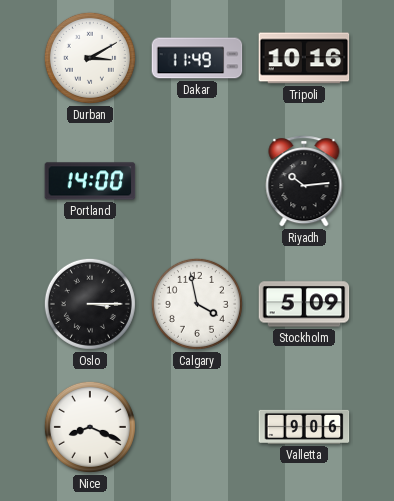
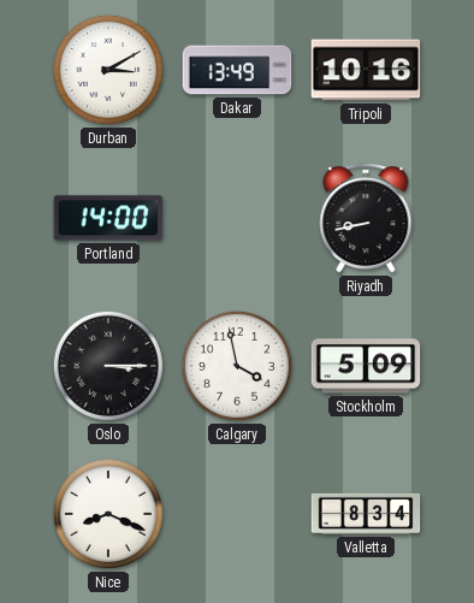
Dakar: 11:49 -> 13:49
Riyadh: 10:14 -> 8:43
Valletta: 9:06 -> 8:34
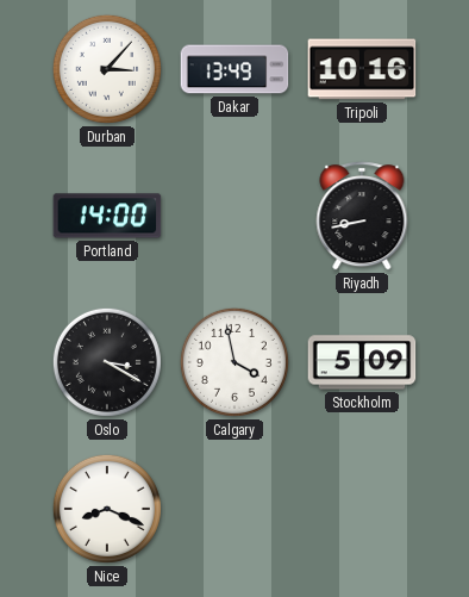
Durban: 3:10 -> 3:07
Oslo: 3:15 -> 3:20
Valletta: 8:34 -> none
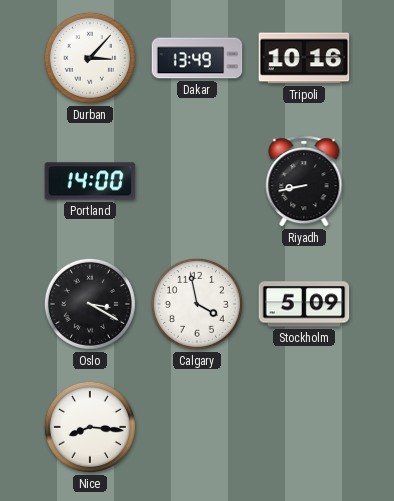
Nice: 8:19 -> 8:16
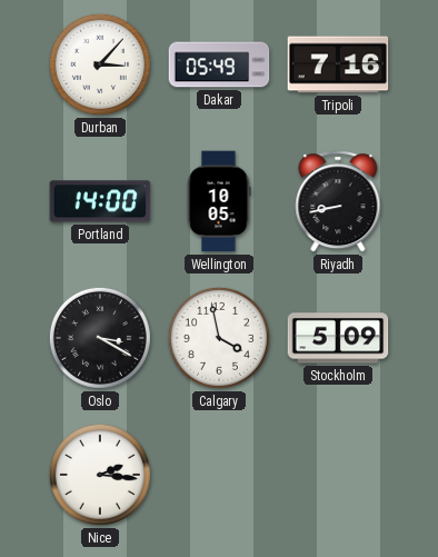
Dakar: 13:49 -> 05:49
Tripoli: 10:16 -> 7:16
Wellington: none -> 10:05
Nice: 8:16 -> 2:16
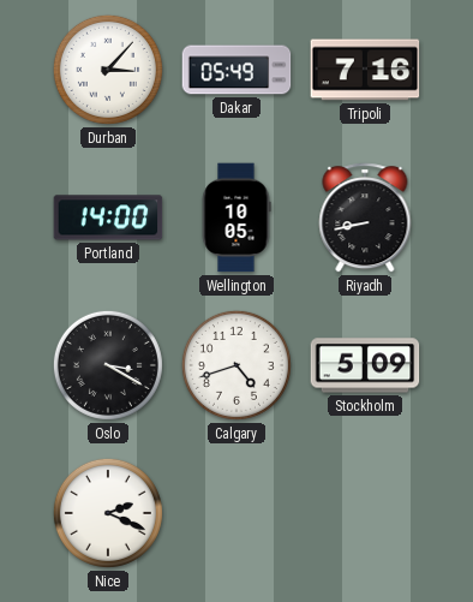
Calgary: 3:58 -> 4:42
Nice: 2:16 -> 2:19
